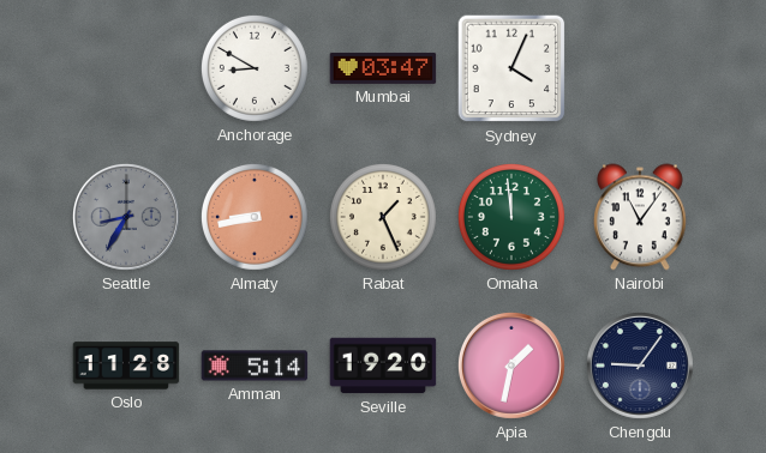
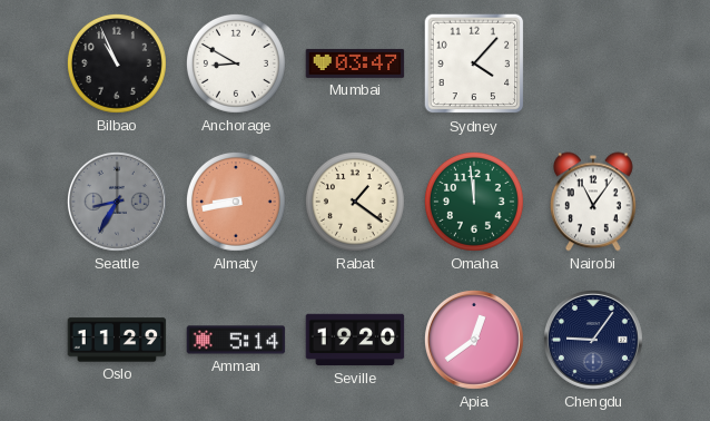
Bilbao: none -> 10:56
Sydney: 4:04 -> 4:07
Rabat: 1:26 -> 1:21
Oslo: 11:28 -> 11:29
Apia: 1:32 -> 12:39
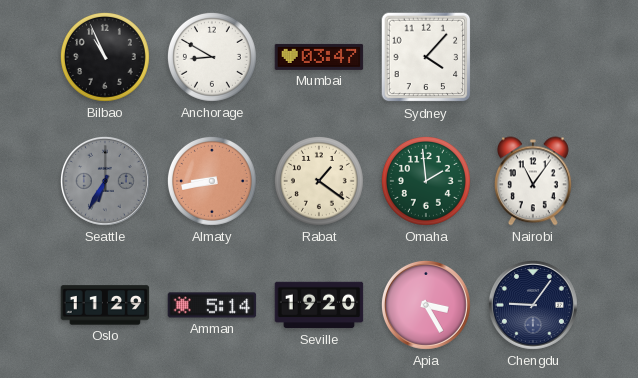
Seattle: 8:35 -> 6:35
Omaha: 11:59 -> 1:59
Apia: 12:39 -> 3:25
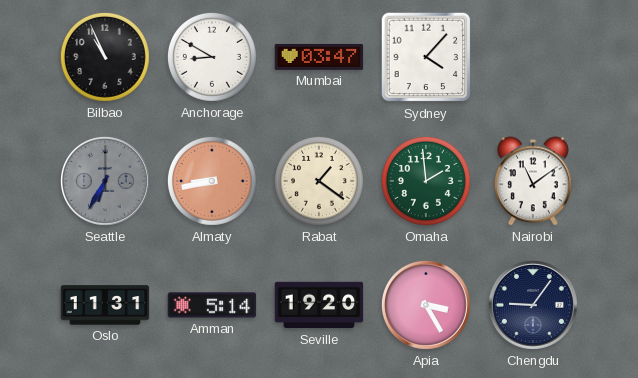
Nairobi: 11:06 -> 11:09
Oslo: 11:29 -> 11:31
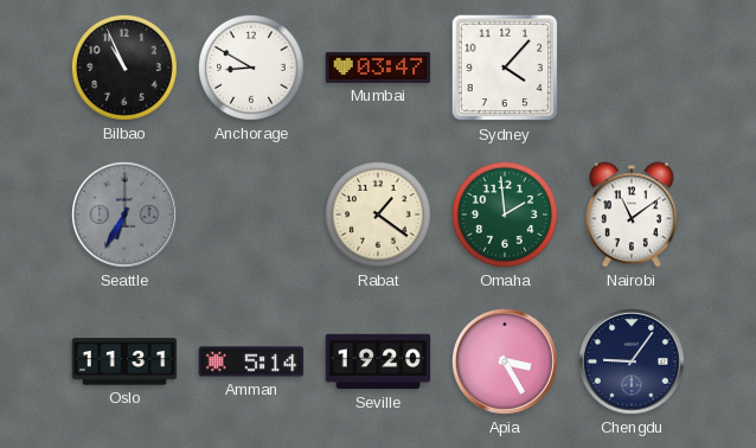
Almaty: 8:43 -> none
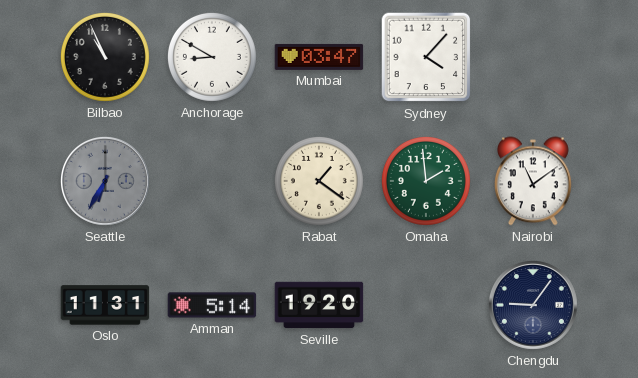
Apia: 3:25 -> none
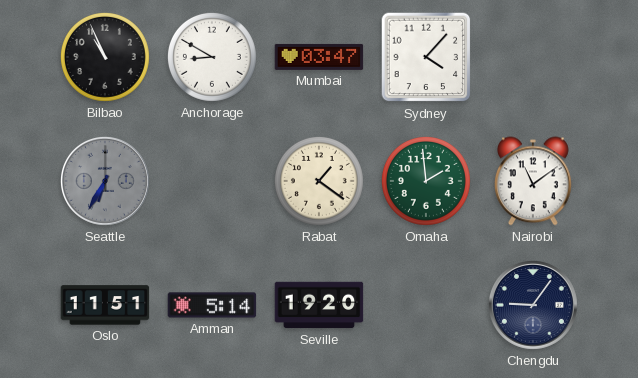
Oslo: 11:31 -> 11:51
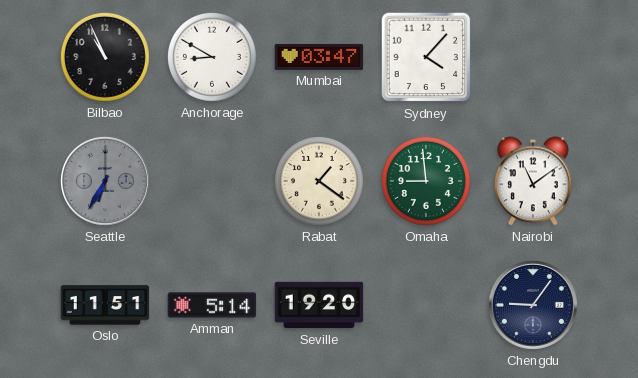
Omaha: 1:59 -> 8:59
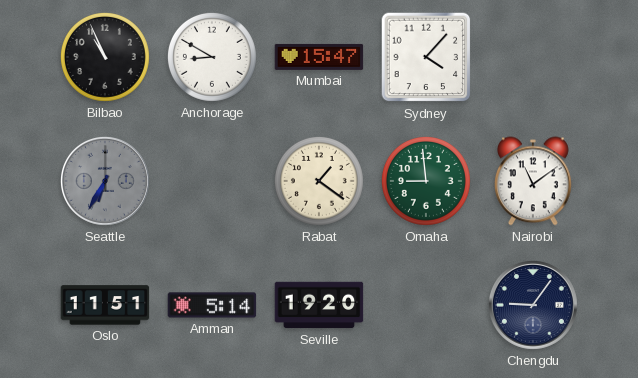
Mumbai: 03:47 -> 15:47
